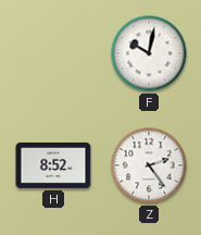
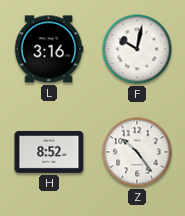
L: none -> 3:16
Z: 2:24 -> 10:24
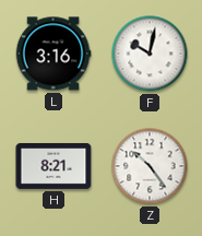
H: 8:52 -> 8:21
